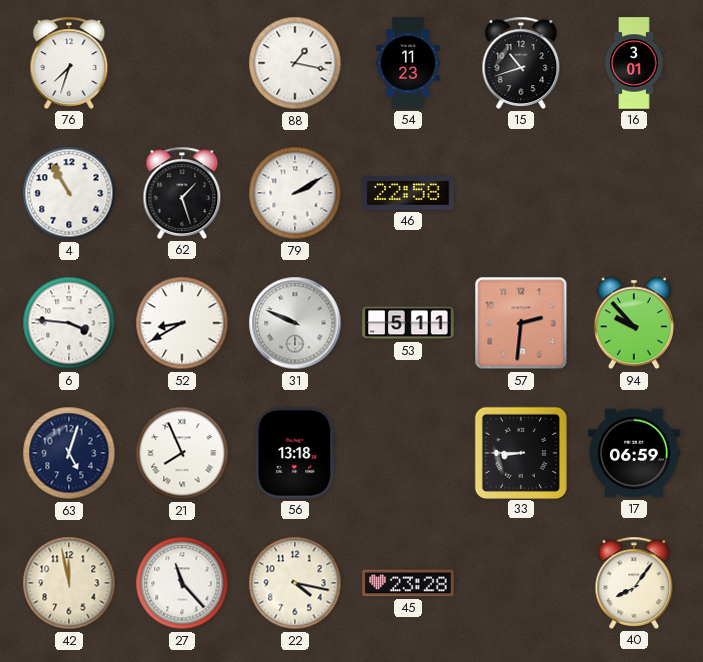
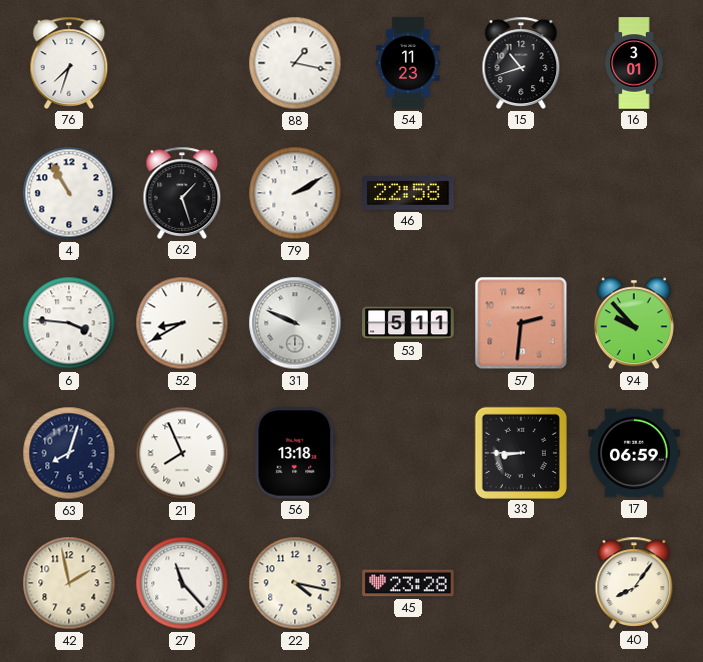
63: 5:03 -> 8:03
42: 11:58 -> 1:58
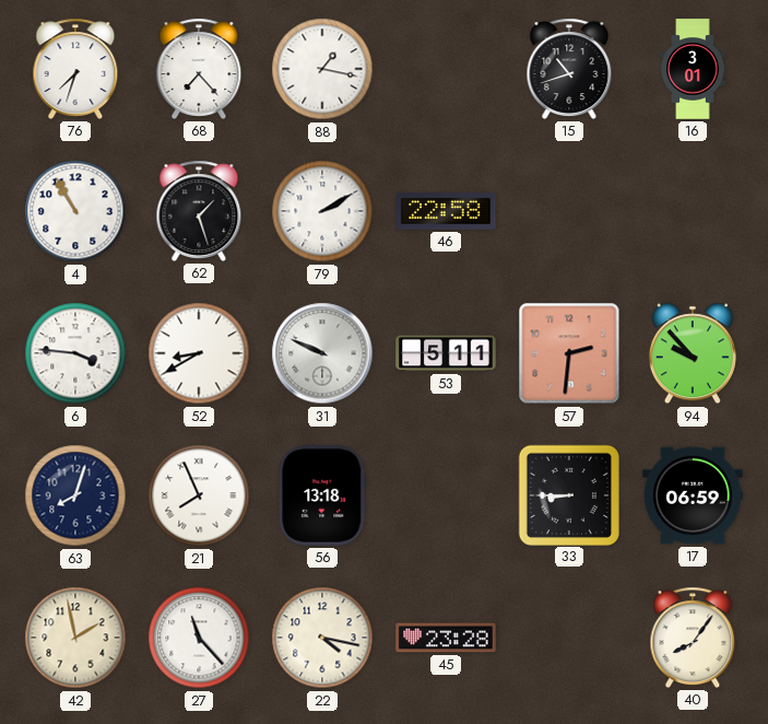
68: none -> 7:23
54: 11:23 -> none
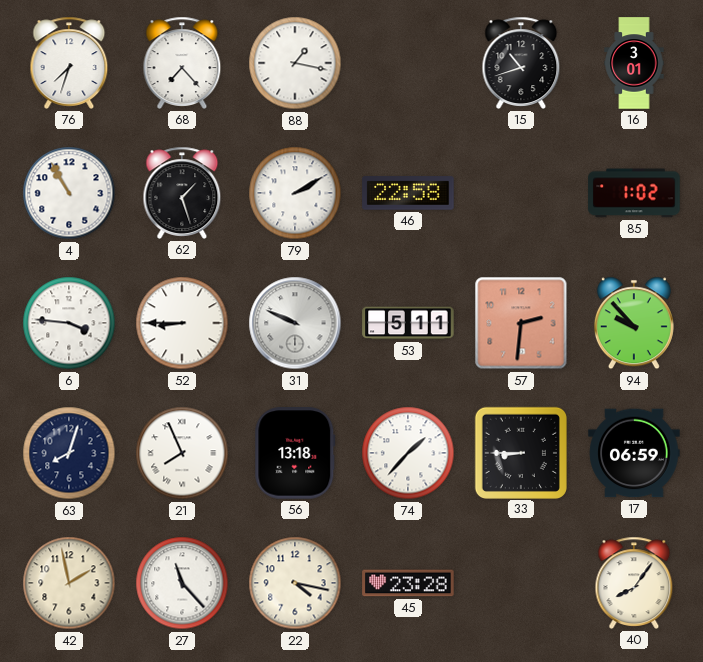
85: none -> 1:02
52: 8:40 -> 8:45
74: none -> 1:37
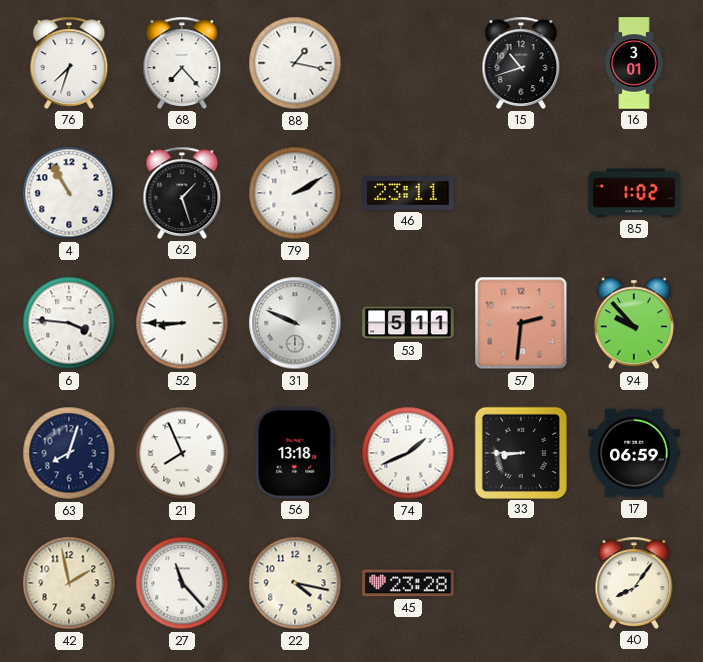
46: 22:58 -> 23:11
74: 1:37 -> 1:41
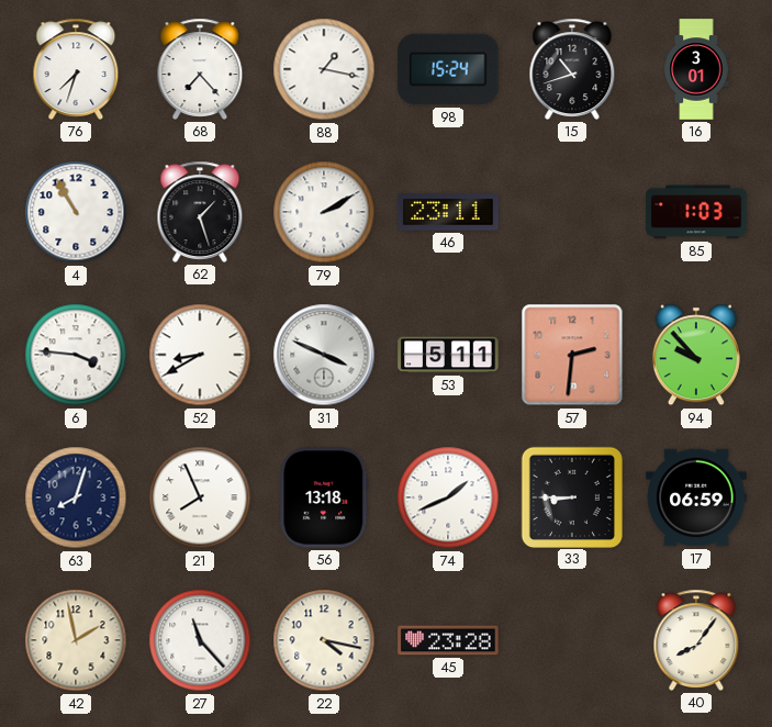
98: none -> 15:24
85: 1:02 -> 1:03
52: 8:45 -> 8:40
31: 9:49 -> 3:49
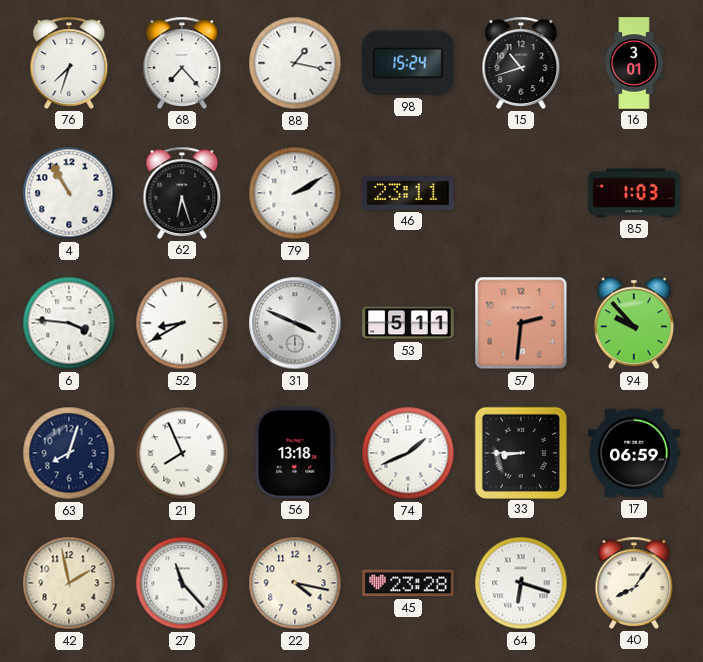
62: 1:27 -> 6:27
64: none -> 6:18
